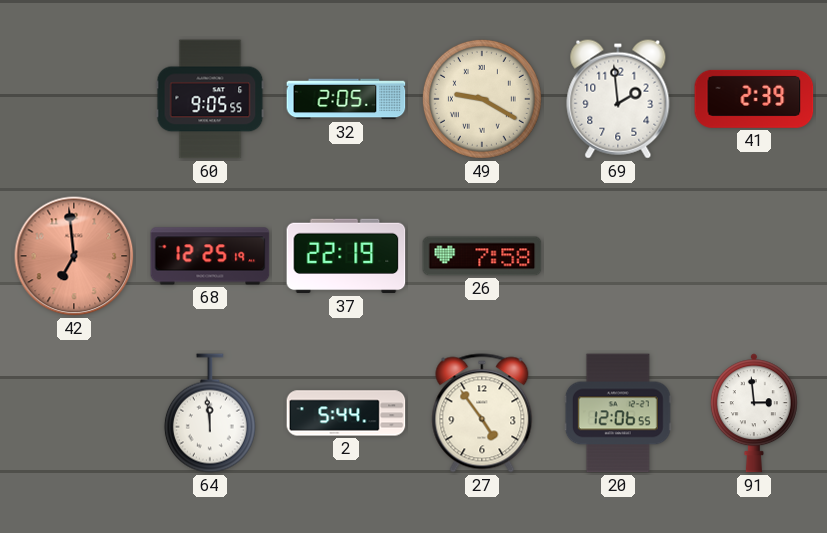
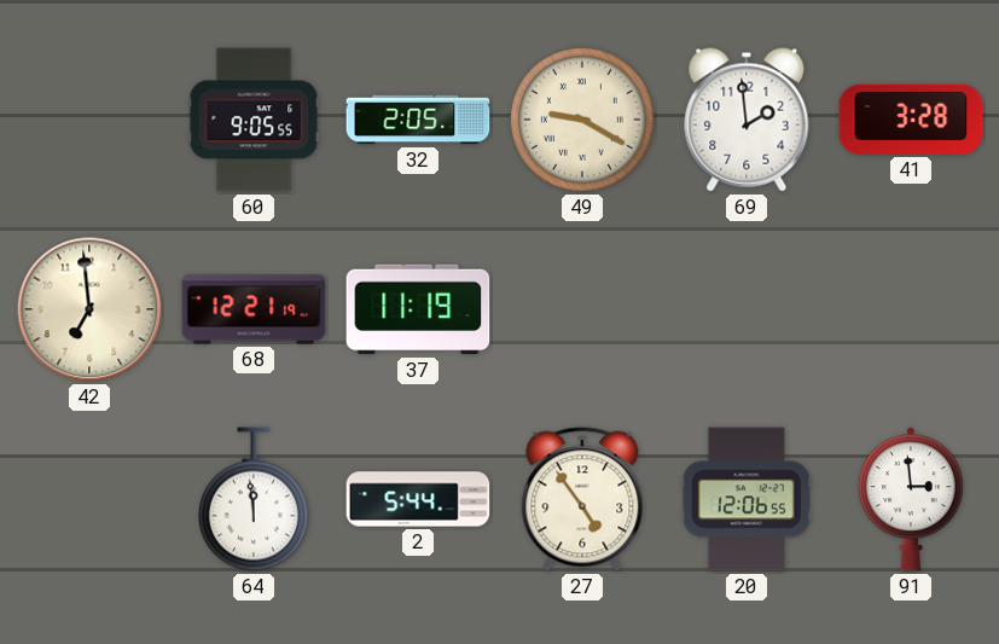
41: 2:39 -> 3:28
42 dial: salmon -> cream
68: 12:25 -> 12:21
37: 22:19 -> 11:19
26: 7:58 -> none
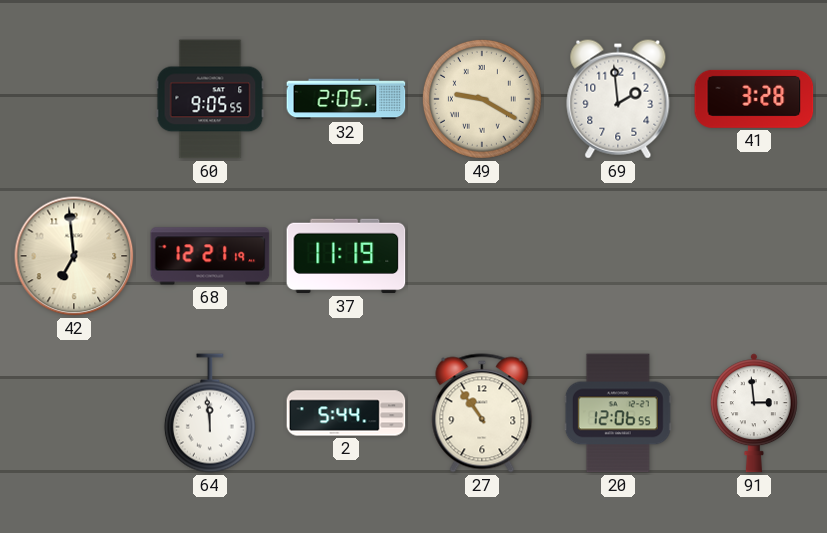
27: 4:54 -> 10:54
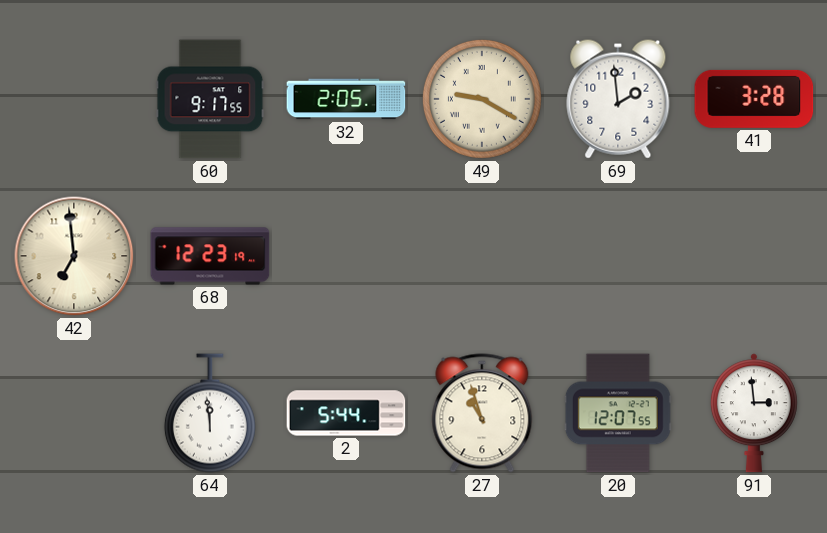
60: 9:05 -> 9:17
68: 12:21 -> 12:23
37: 11:19 -> none
27: 10:54 -> 10:57
20: 12:06 -> 12:07
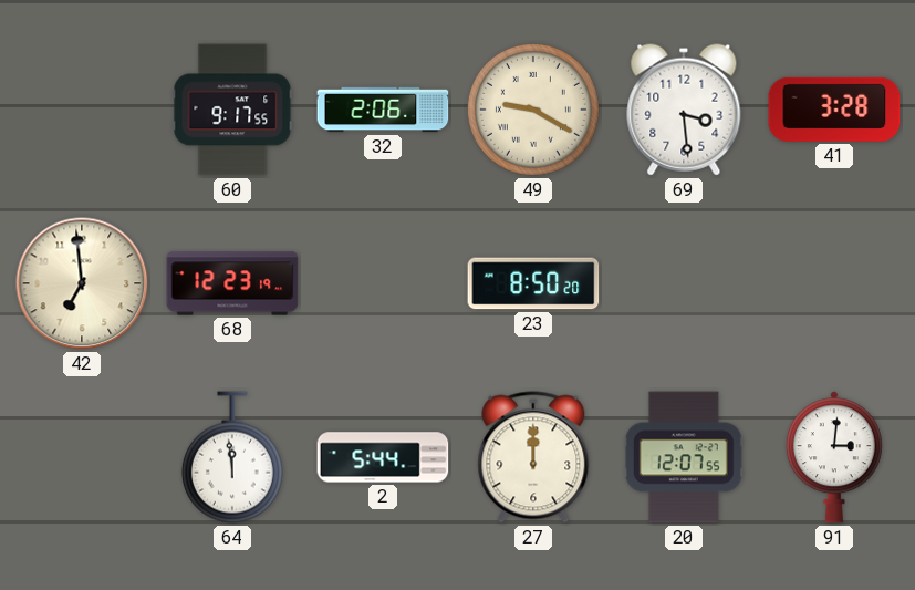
32: 2:05 -> 2:06
69: 1:59 -> 3:29
23: none -> 8:50
27: 10:57 -> 12:00
91: 2:59 -> 3:01
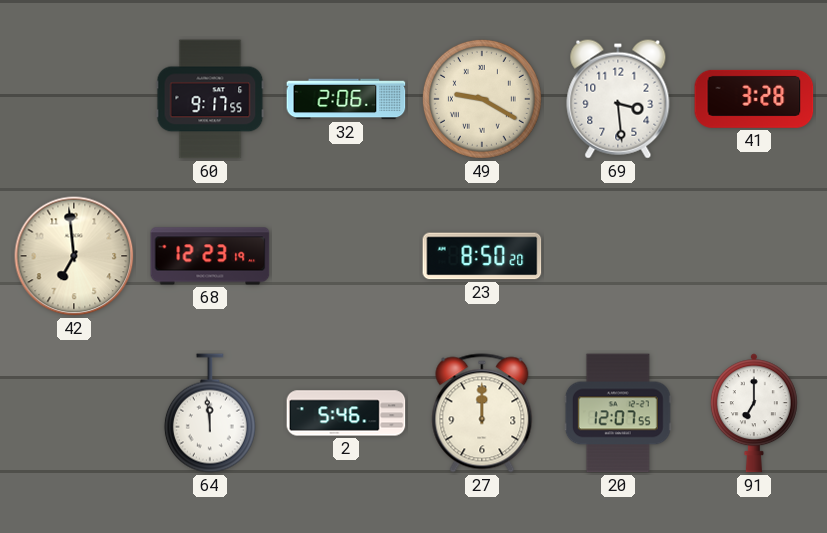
2: 5:44 -> 5:46
91: 3:01 -> 7:00
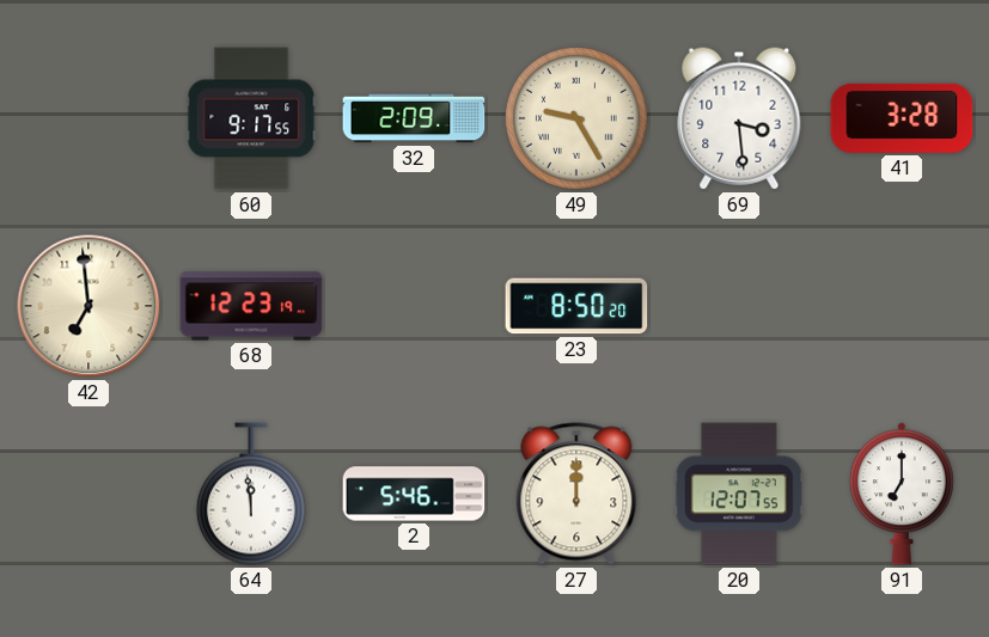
32: 2:06 -> 2:09
49: 9:20 -> 9:25
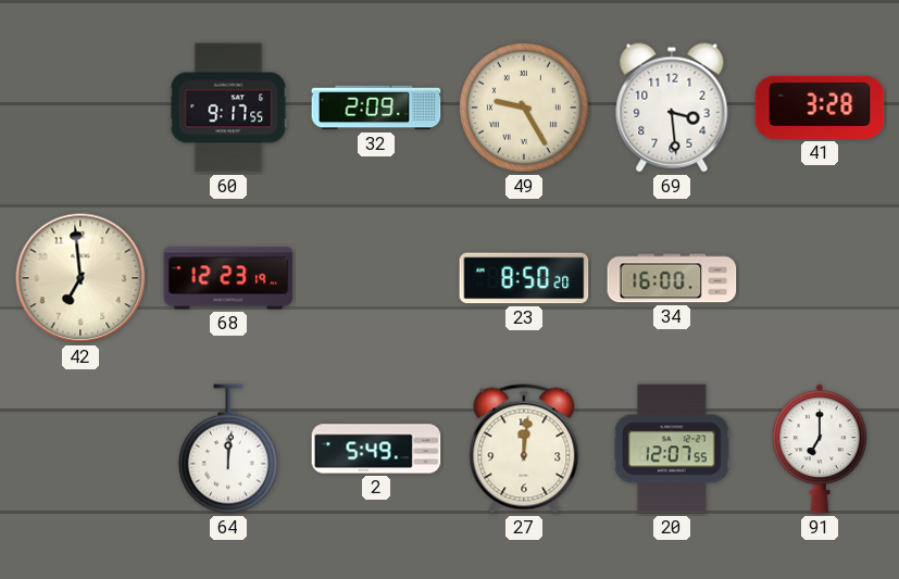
34: none -> 16:00
64: 11:59 -> 12:01
2: 5:46 -> 5:49
27: 12:00 -> 12:01
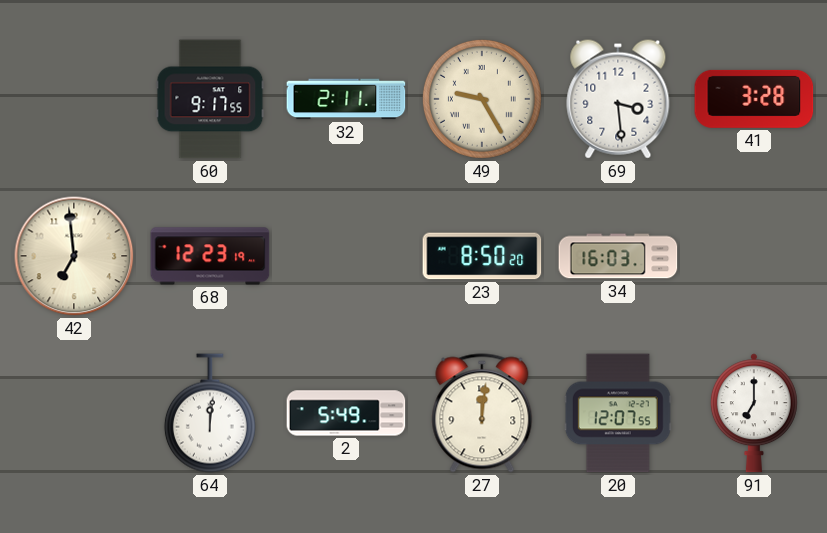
32: 2:09 -> 2:11
34: 16:00 -> 16:03
